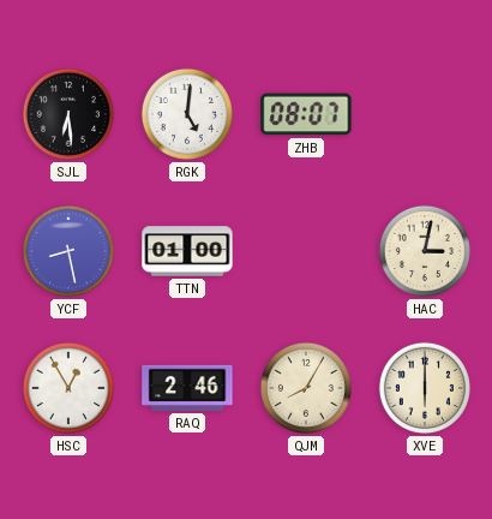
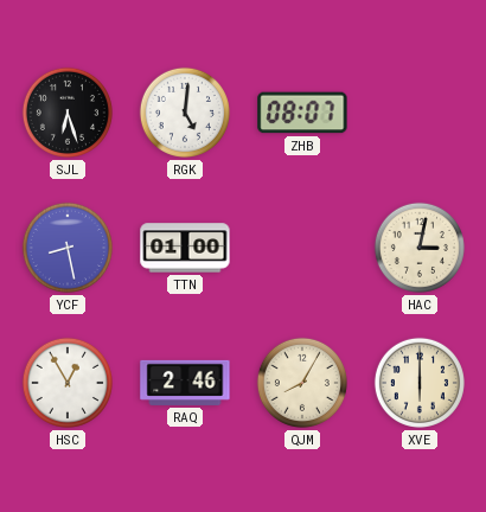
SJL: 6:29 -> 6:27
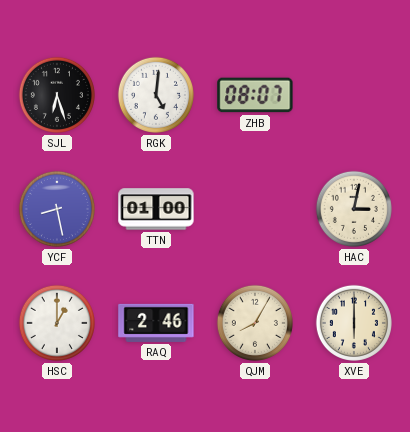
HSC: 12:55 -> 1:00
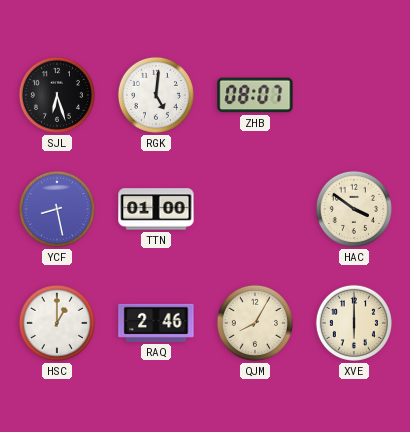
HAC: 3:02 -> 3:51
